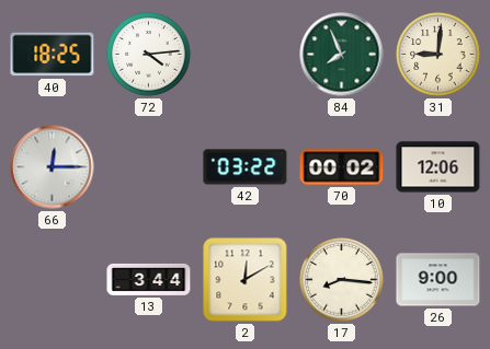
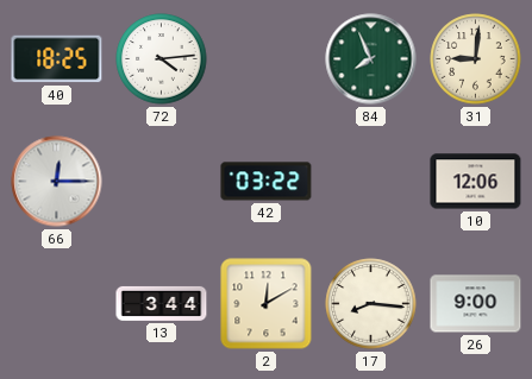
70: 00:02 -> none
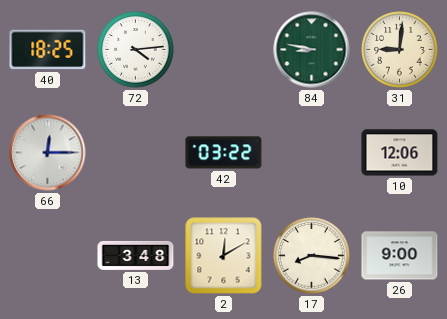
84: 7:56 -> 8:47
13: 3:44 -> 3:48
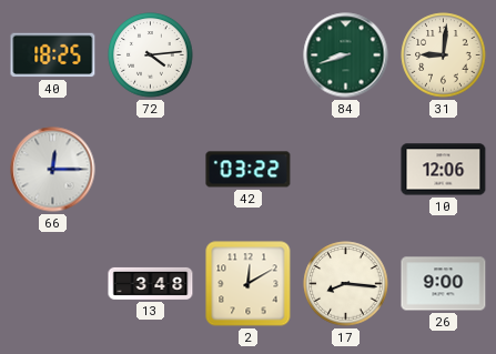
84: 8:47 -> 8:42
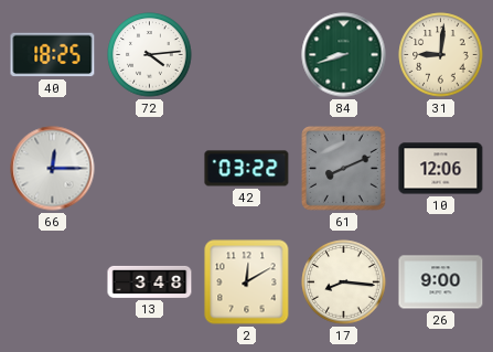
61: none -> 8:11
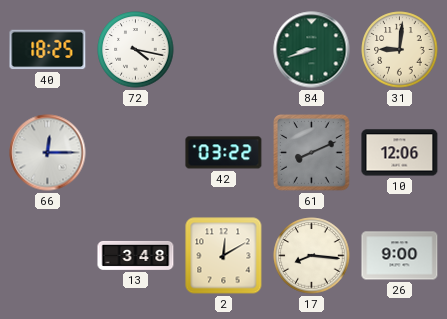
72: 4:14 -> 4:17
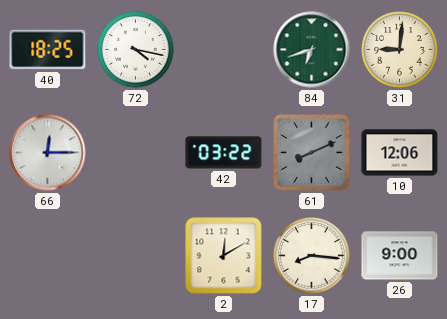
84: 8:42 -> 6:42
13: 3:48 -> none
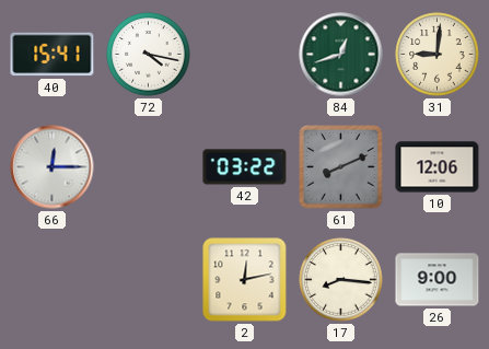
40: 18:25 -> 15:41
84: 6:42 -> 12:42
2: 12:10 -> 12:13
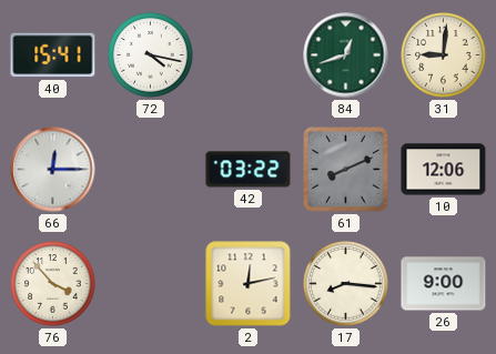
76: none -> 3:53
